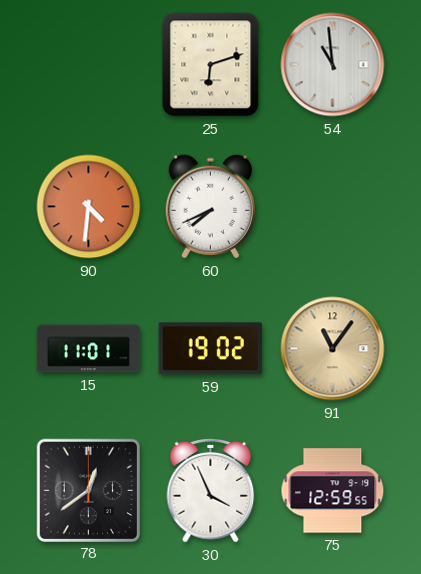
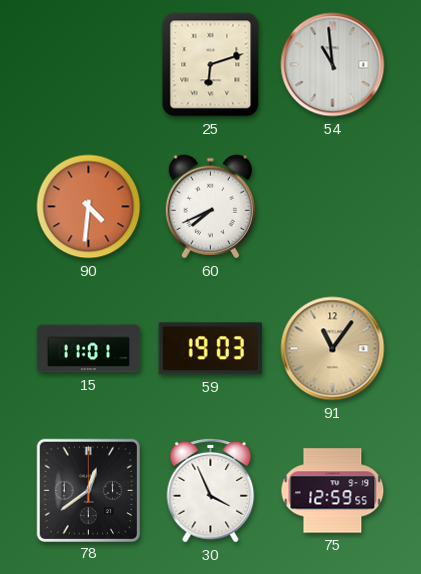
59: 19:02 -> 19:03
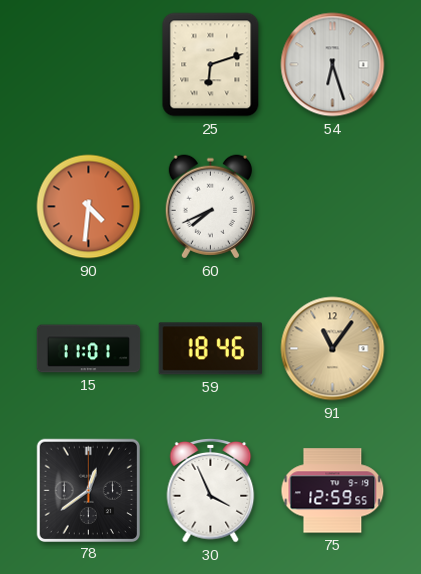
54: 10:59 -> 6:27
59: 19:03 -> 18:46
